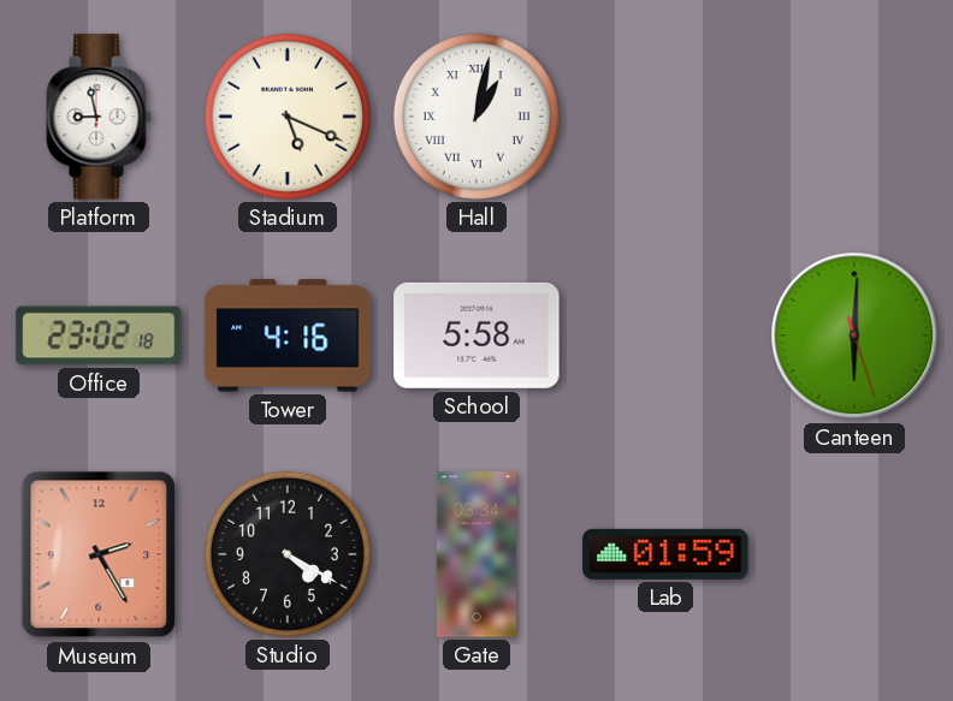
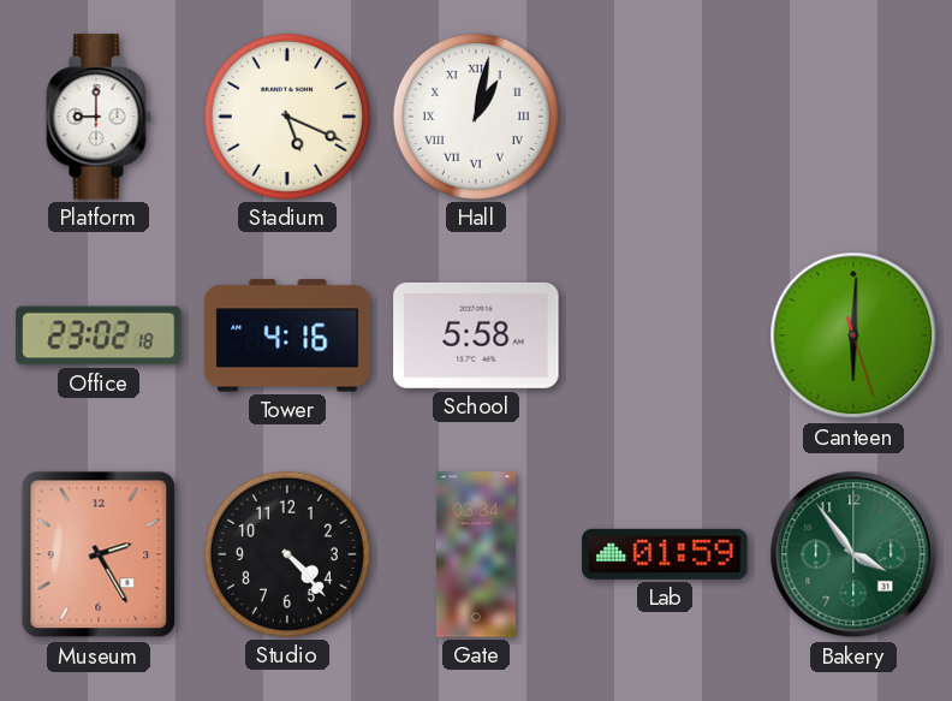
Platform: 8:58 -> 9:00
Studio: 4:20 -> 4:23
Bakery: none -> 3:54
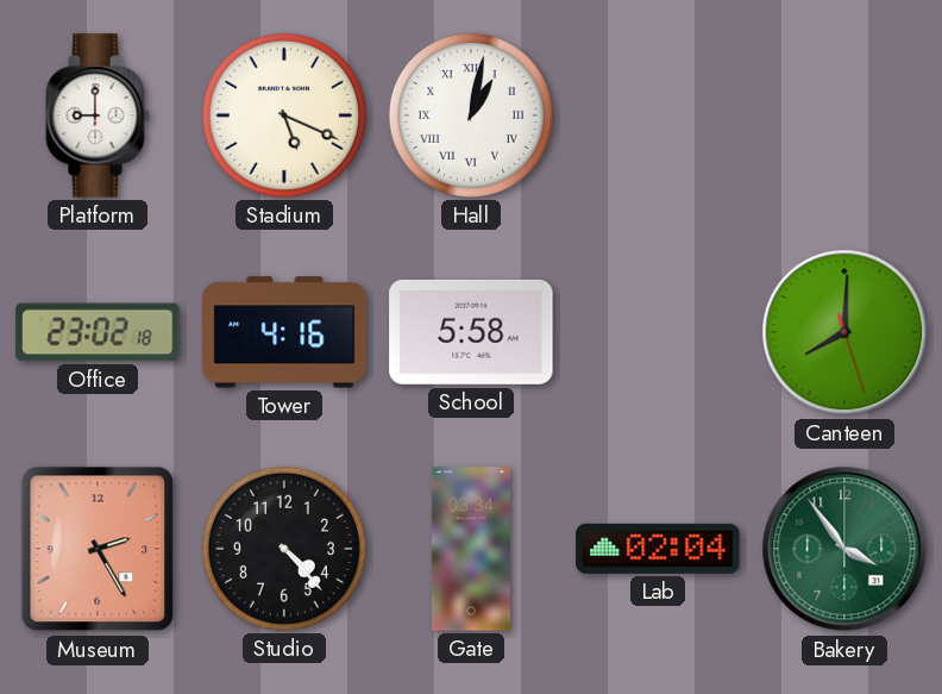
Canteen: 6:00 -> 8:00
Lab: 01:59 -> 02:04
